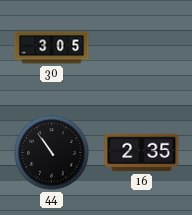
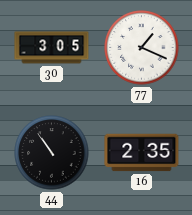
77: none -> 1:19
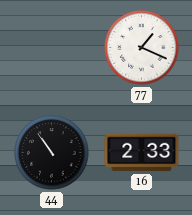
30: 3:05 -> none
16: 2:35 -> 2:33
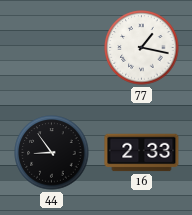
77: 1:19 -> 1:17
44: 10:54 -> 8:54
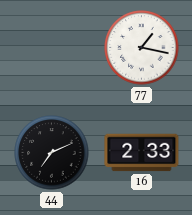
44: 8:54 -> 7:11
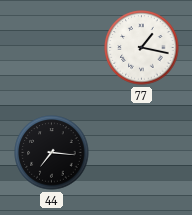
44: 7:11 -> 7:16
16: 2:33 -> none
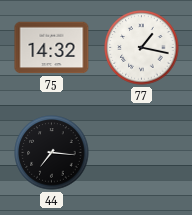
75: none -> 14:32
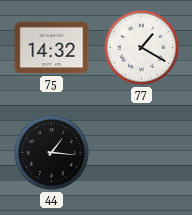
77: 1:17 -> 1:20
44: 7:16 -> 1:16
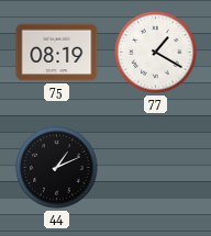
75: 14:32 -> 08:19
44: 1:16 -> 1:11
